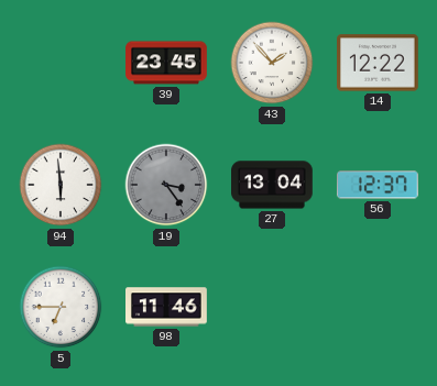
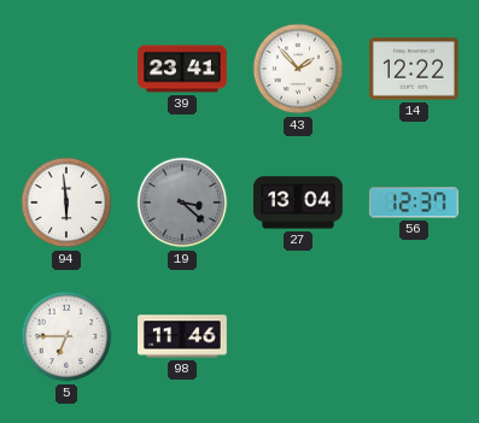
39: 23:45 -> 23:41
19: 3:24 -> 3:22
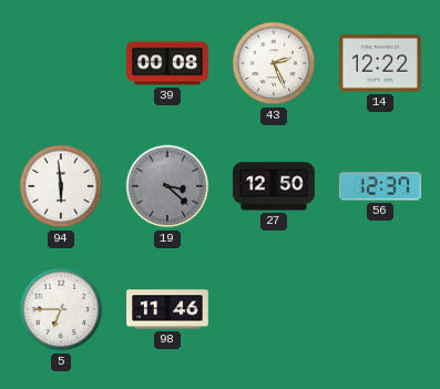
39: 23:41 -> 00:08
43: 1:53 -> 2:26
27: 13:04 -> 12:50
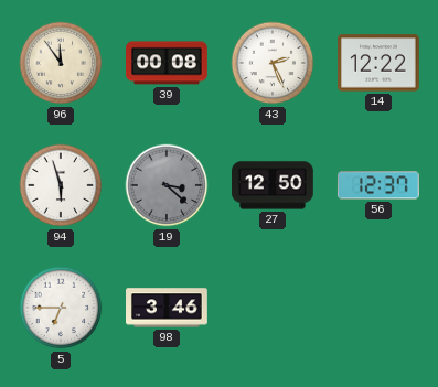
96: none -> 11:54
94: 5:59 -> 5:57
98: 11:46 -> 3:46
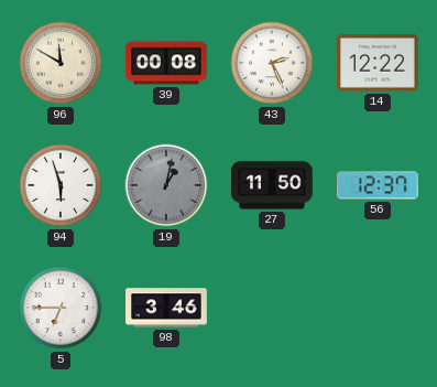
96: 11:54 -> 11:50
19: 3:22 -> 1:02
27: 12:50 -> 11:50
